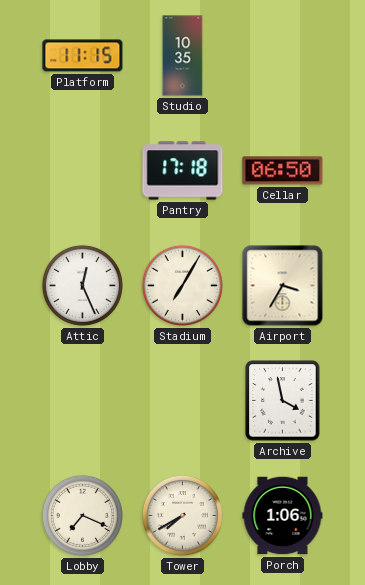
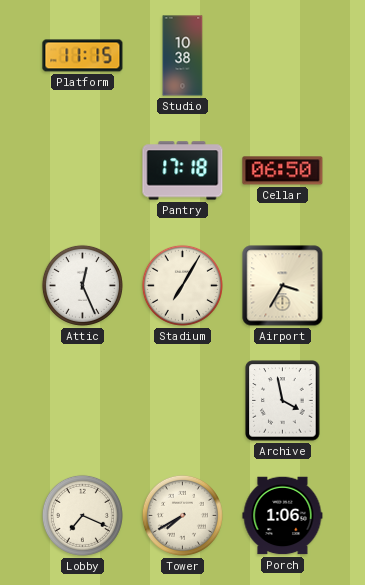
Studio: 10:35 -> 10:38
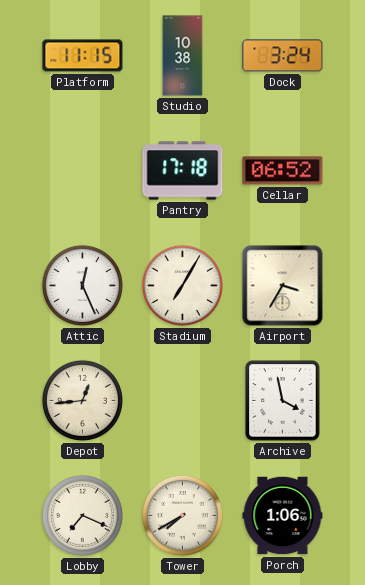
Dock: none -> 3:24
Cellar: 06:50 -> 06:52
Depot: none -> 12:44
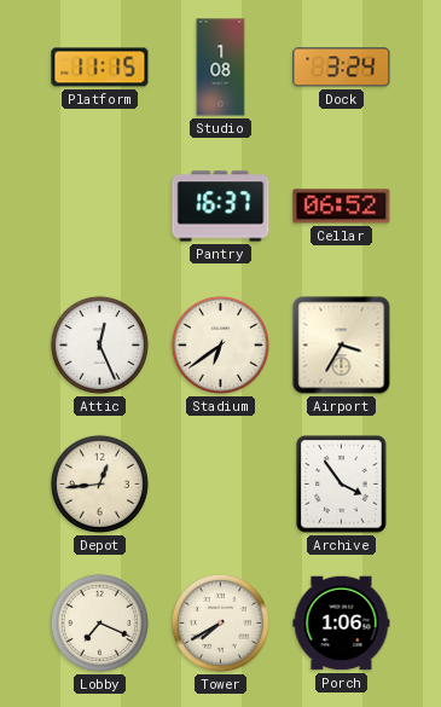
Studio: 10:38 -> 1:08
Pantry: 17:18 -> 16:37
Stadium: 7:05 -> 6:39
Archive: 3:58 -> 3:54
